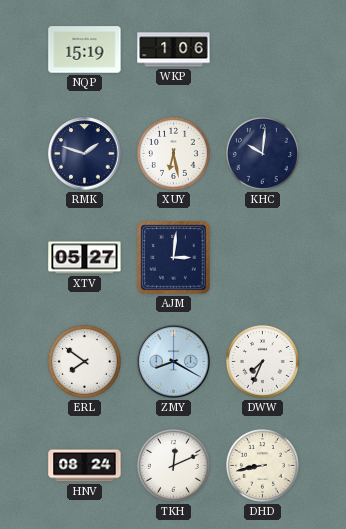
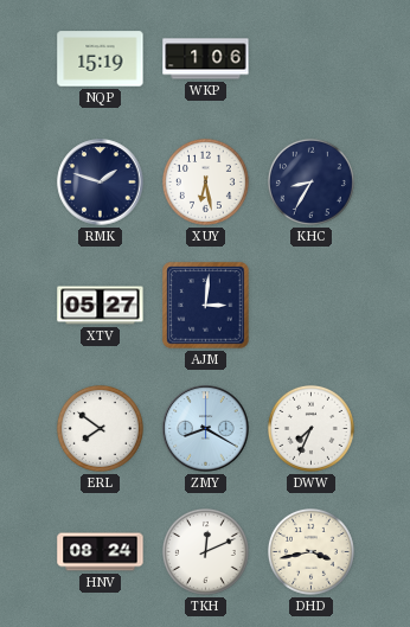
KHC: 10:01 -> 8:35
DHD: 8:43 -> 3:43
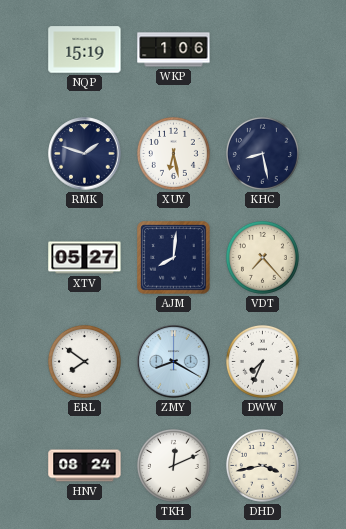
KHC: 8:35 -> 8:28
AJM: 3:01 -> 8:01
VDT: none -> 7:23
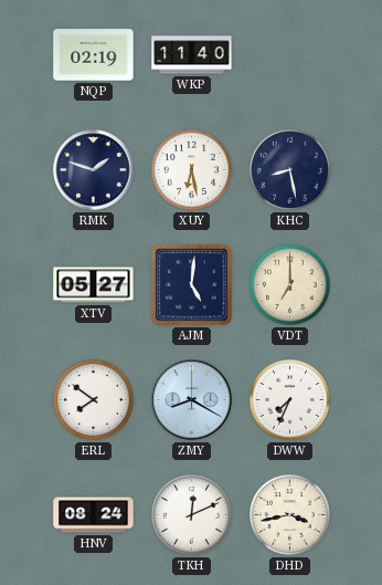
NQP: 15:19 -> 02:19
WKP: 1:06 -> 11:40
AJM: 8:01 -> 5:01
VDT: 7:23 -> 7:00
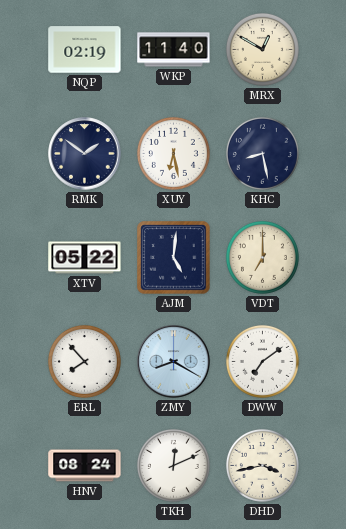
MRX: none -> 12:50
RMK: 1:48 -> 1:51
XTV: 05:27 -> 05:22
ERL: 7:51 -> 7:53
DWW: 7:34 -> 7:09
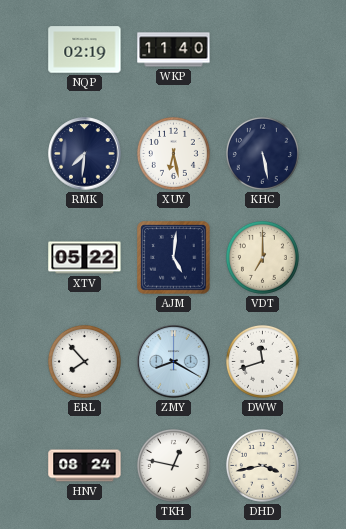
MRX: 12:50 -> none
RMK: 1:51 -> 7:31
KHC: 8:28 -> 5:28
DWW: 7:09 -> 11:42
TKH: 12:11 -> 12:47
